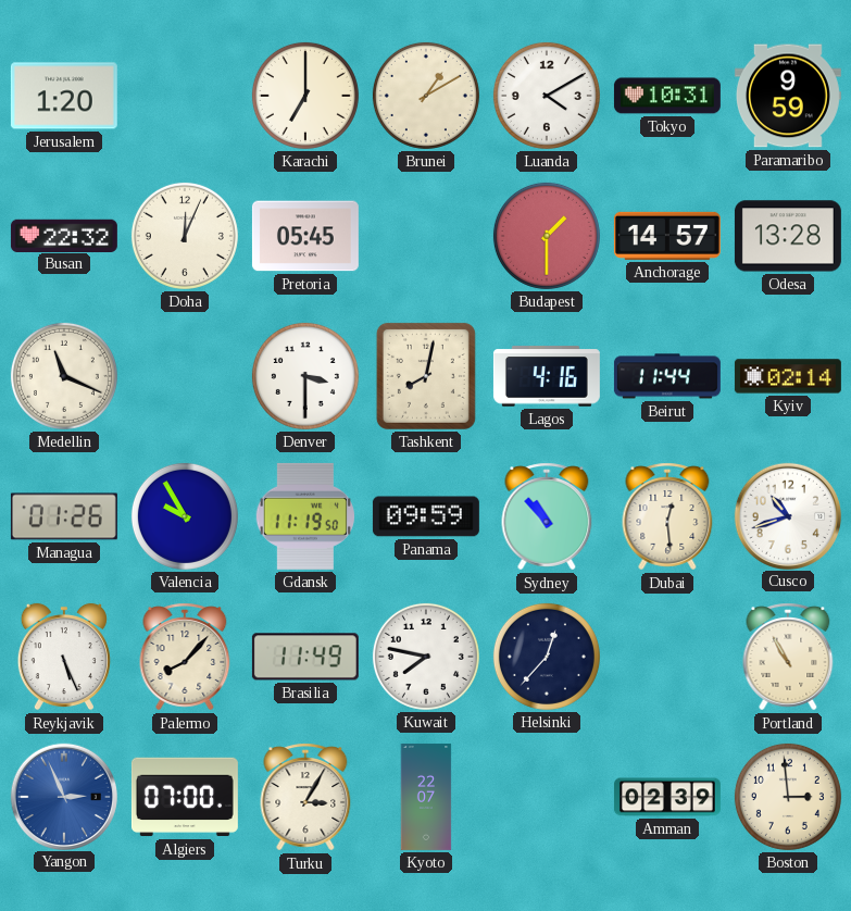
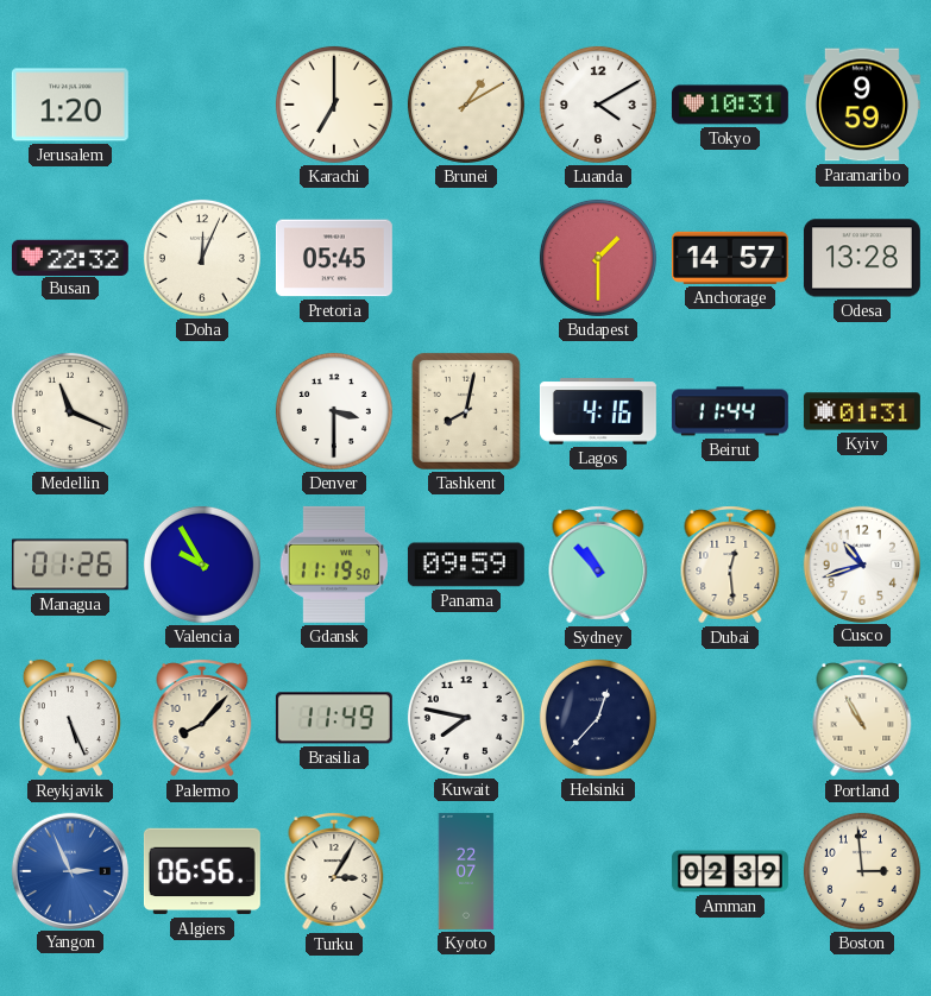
Kyiv: 02:14 -> 01:31
Algiers: 07:00 -> 06:56
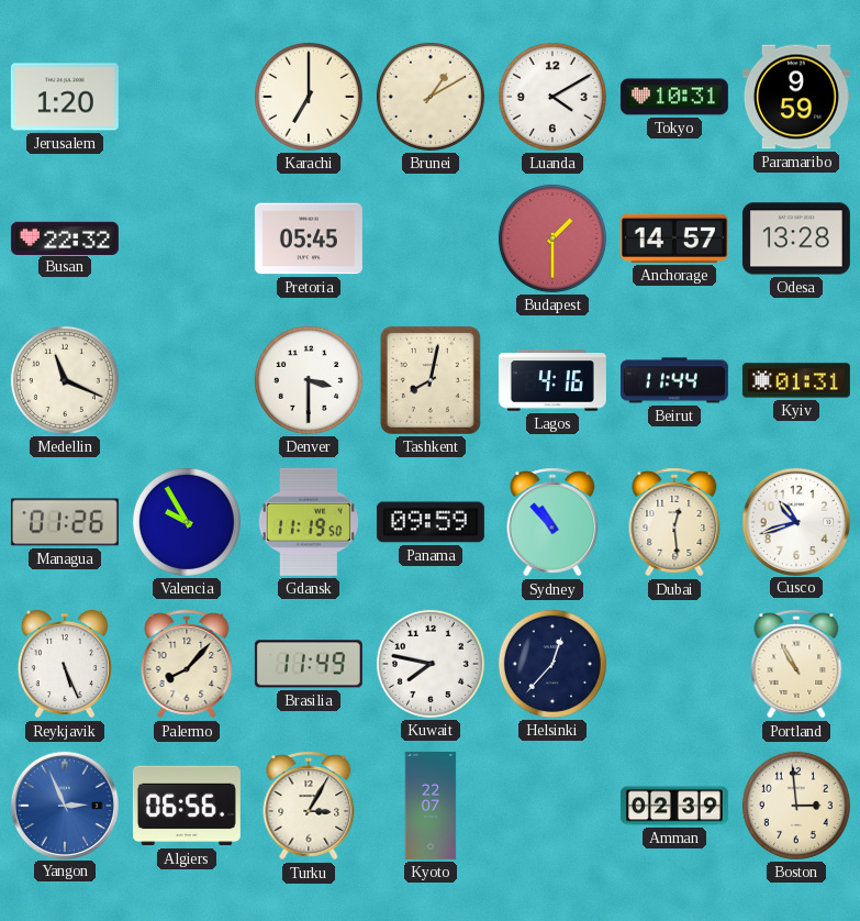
Doha: 12:04 -> none
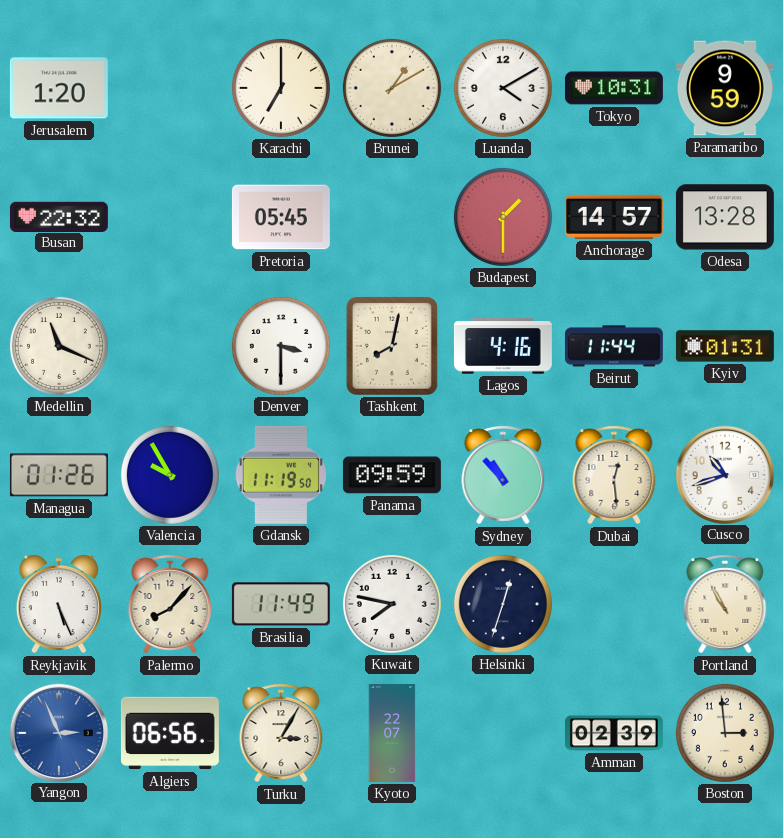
Helsinki: 12:37 -> 12:33
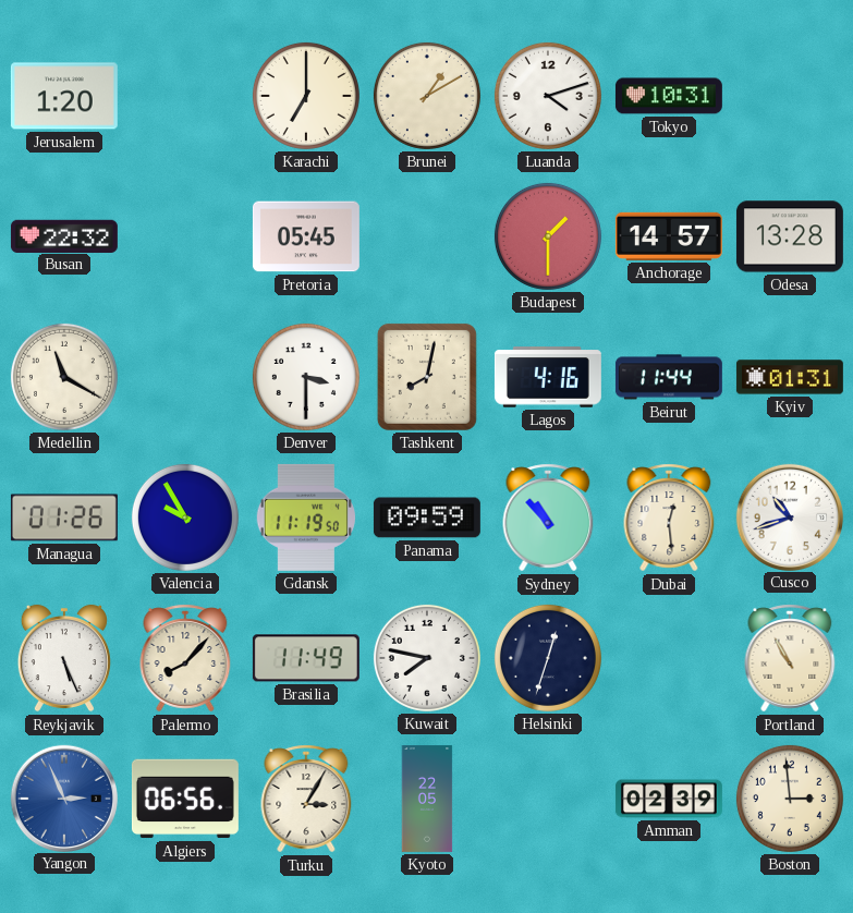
Luanda: 4:10 -> 4:12
Paramaribo: 9:59 -> none
Medellin: 11:19 -> 11:20
Kyoto: 22:07 -> 22:05
